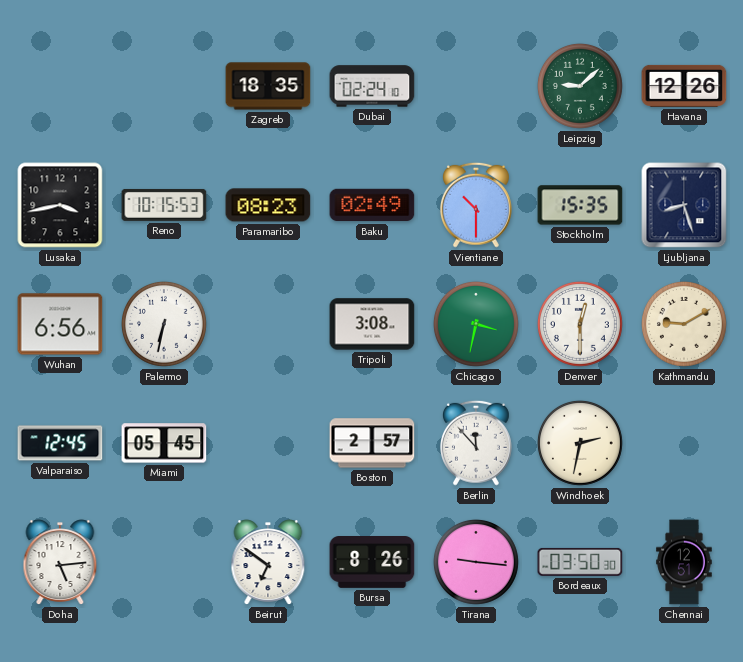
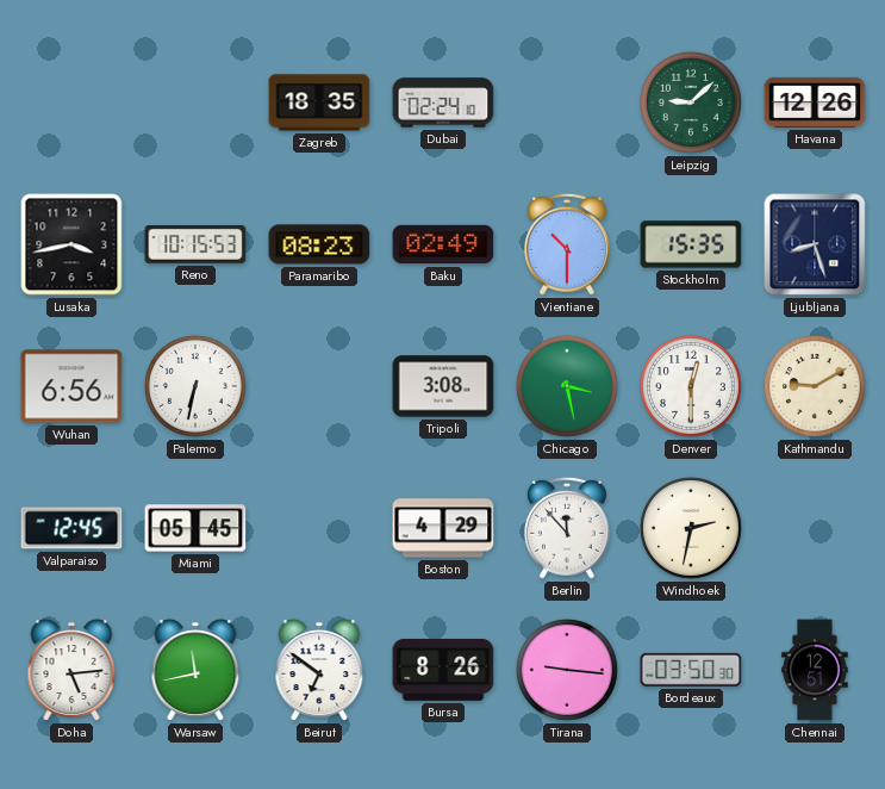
Chicago: 3:32 -> 3:28
Boston: 2:57 -> 4:29
Warsaw: none -> 11:43
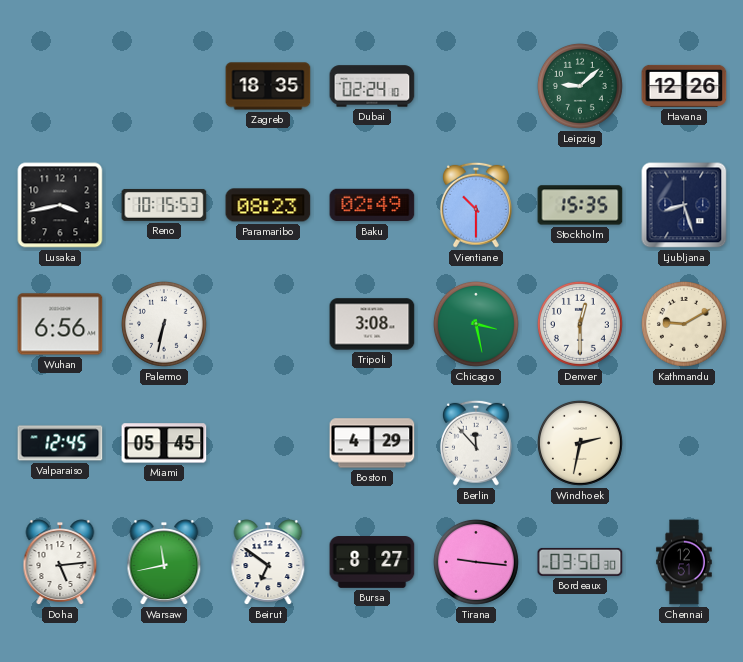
Bursa: 8:26 -> 8:27
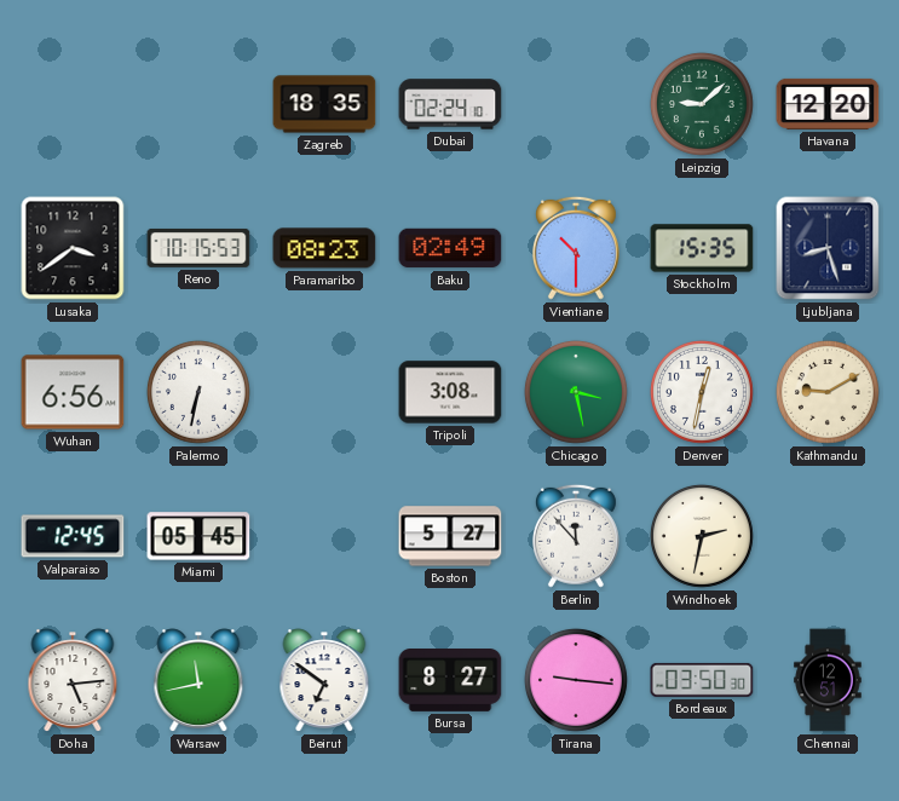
Havana: 12:26 -> 12:20
Lusaka: 3:43 -> 3:39
Denver: 12:30 -> 12:32
Boston: 4:29 -> 5:27
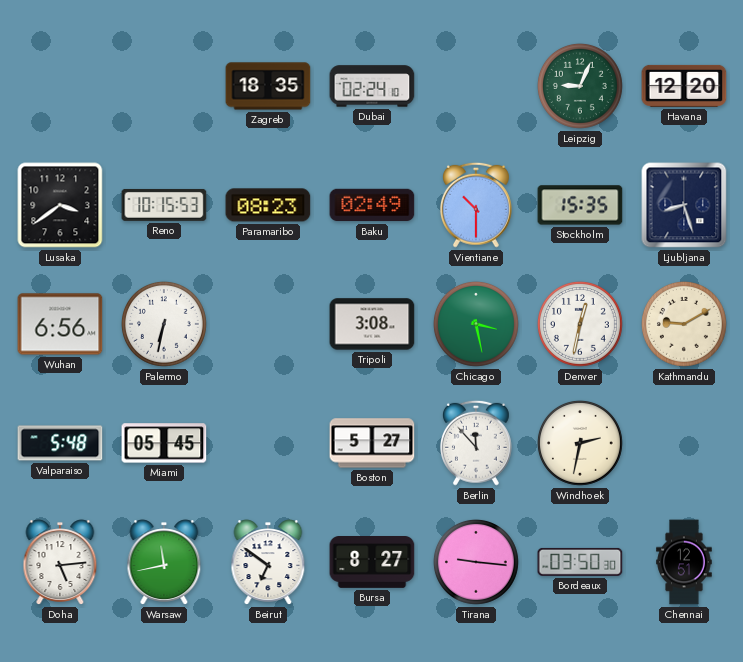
Leipzig: 9:08 -> 9:04
Valparaiso: 12:45 -> 5:48
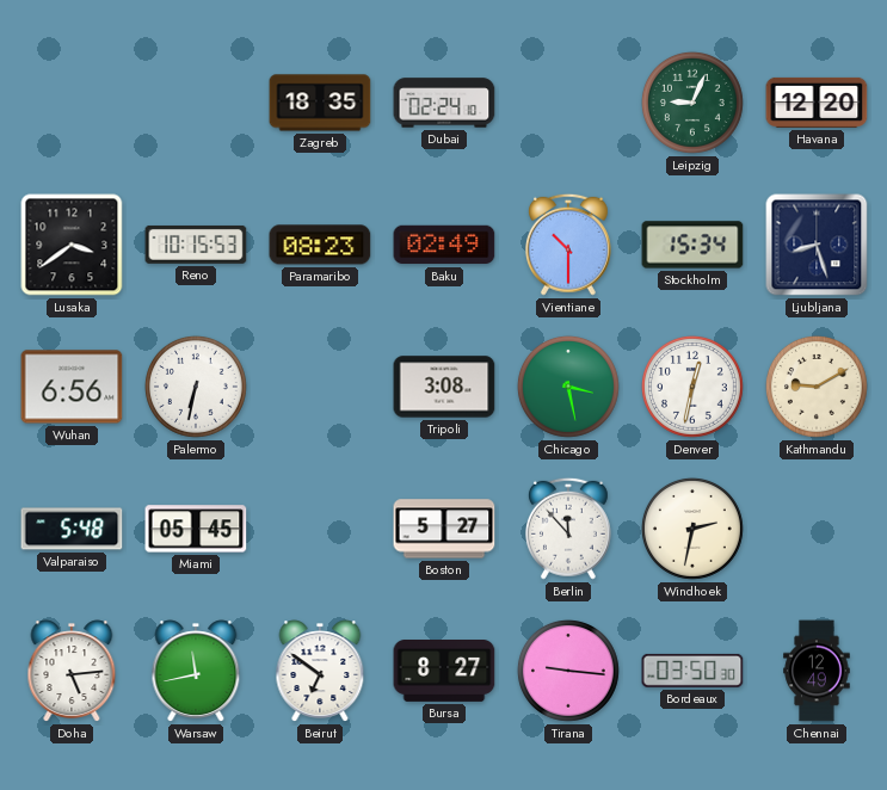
Stockholm: 15:35 -> 15:34
Chennai: 12:51 -> 12:49
